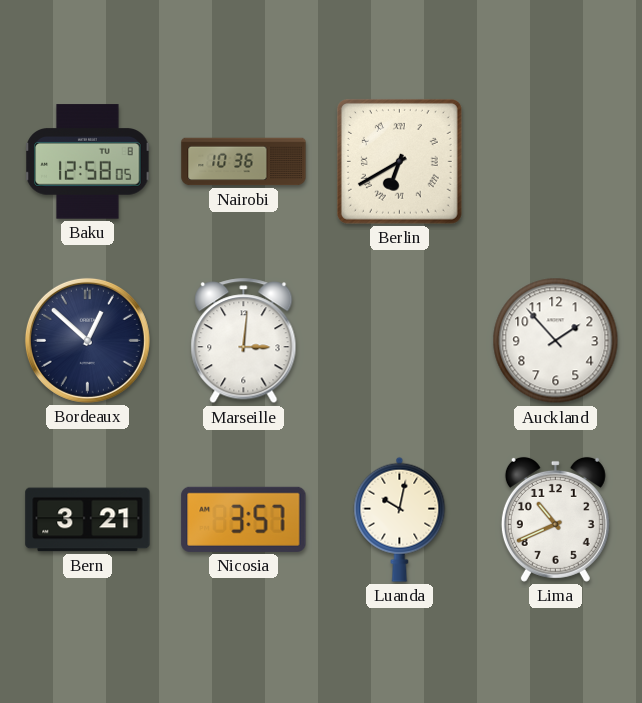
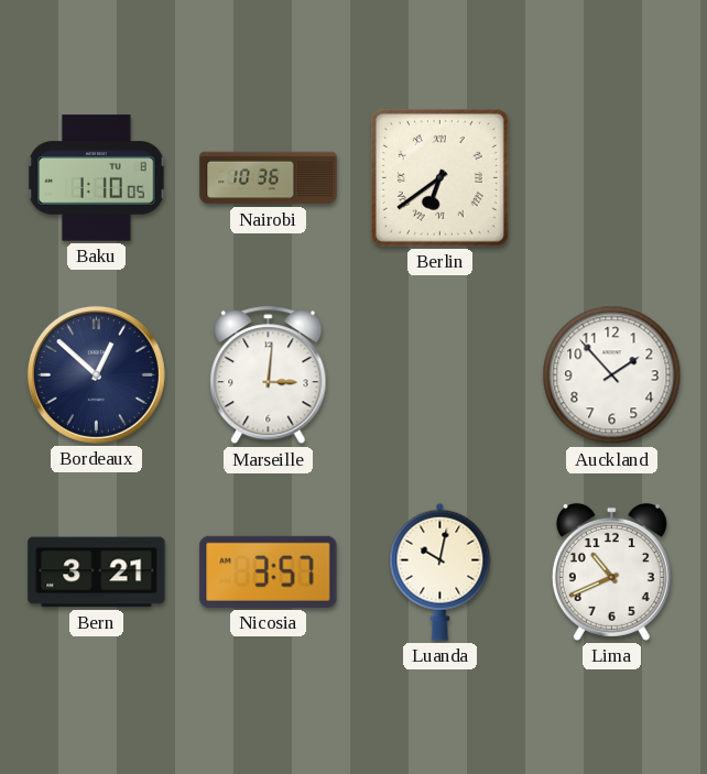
Baku: 12:58 -> 1:10
Berlin: 6:40 -> 6:39
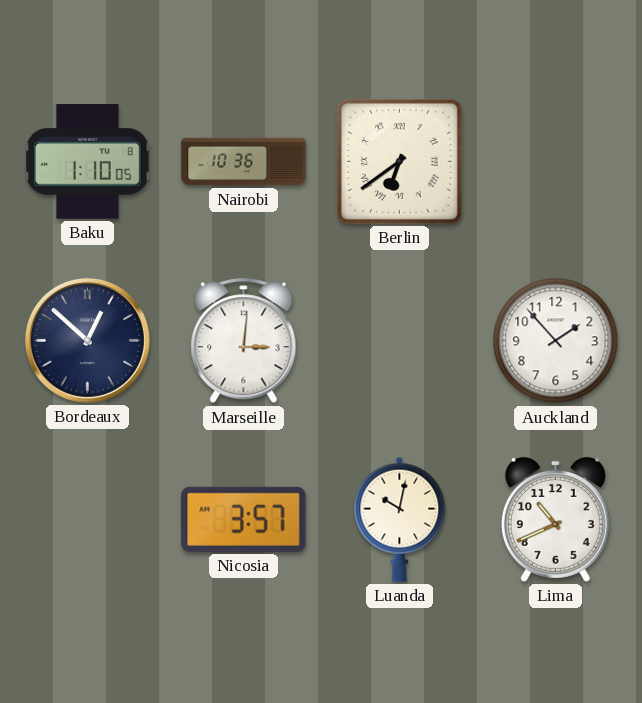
Bern: 3:21 -> none
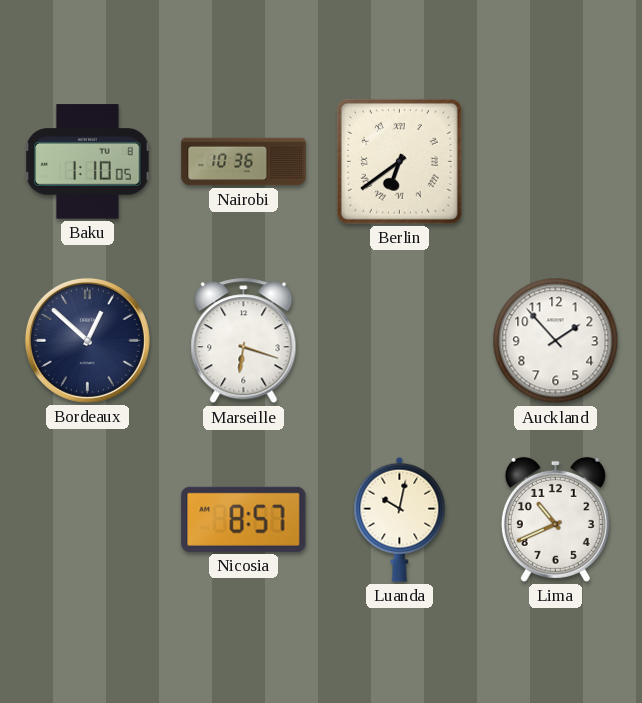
Marseille: 3:01 -> 6:18
Nicosia: 3:57 -> 8:57
